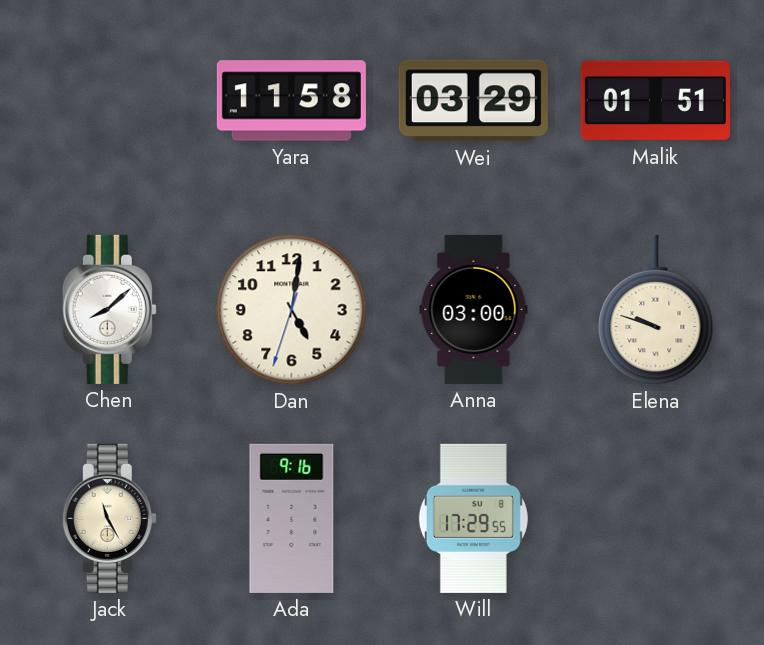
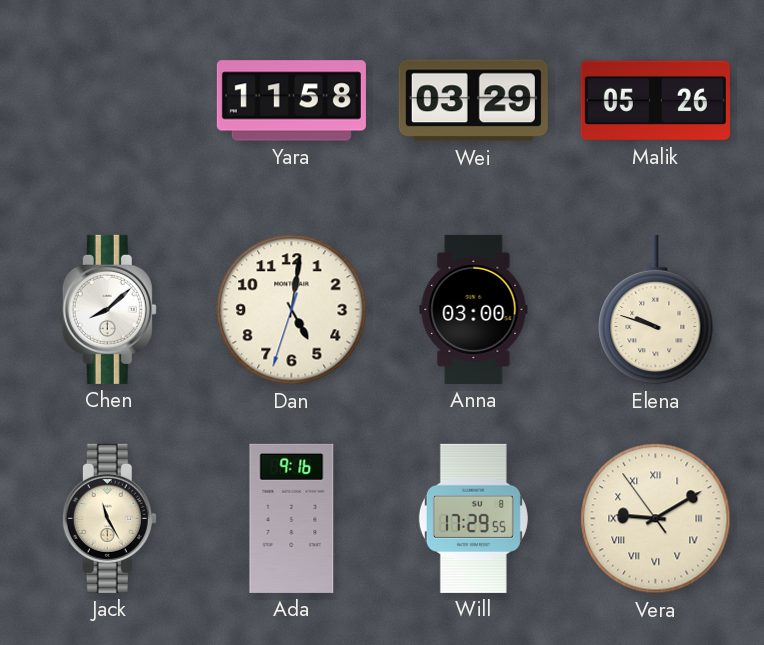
Malik: 01:51 -> 05:26
Vera: none -> 9:09
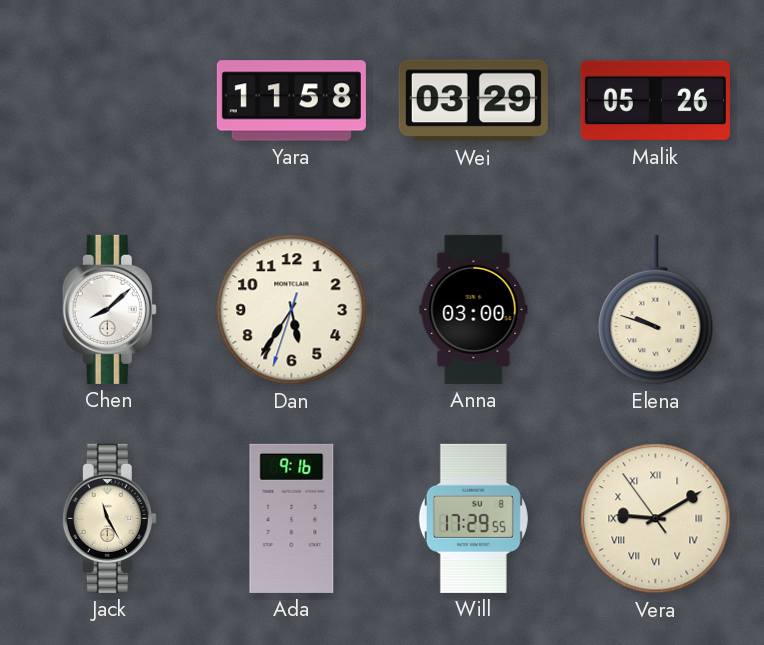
Dan: 5:01 -> 5:35
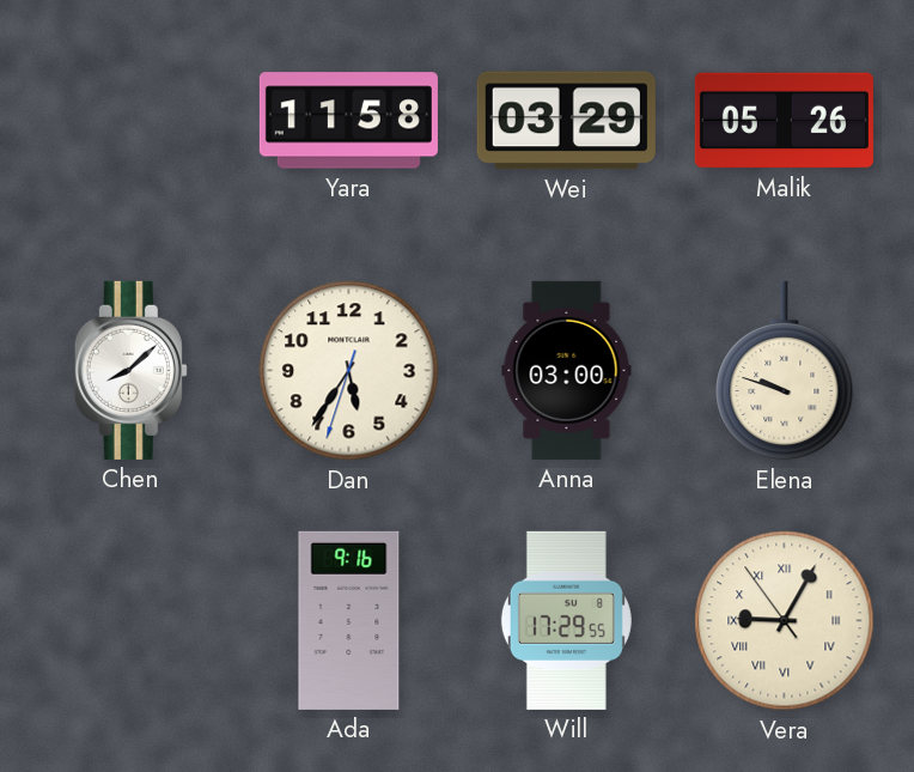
Jack: 11:25 -> none
Vera: 9:09 -> 9:04
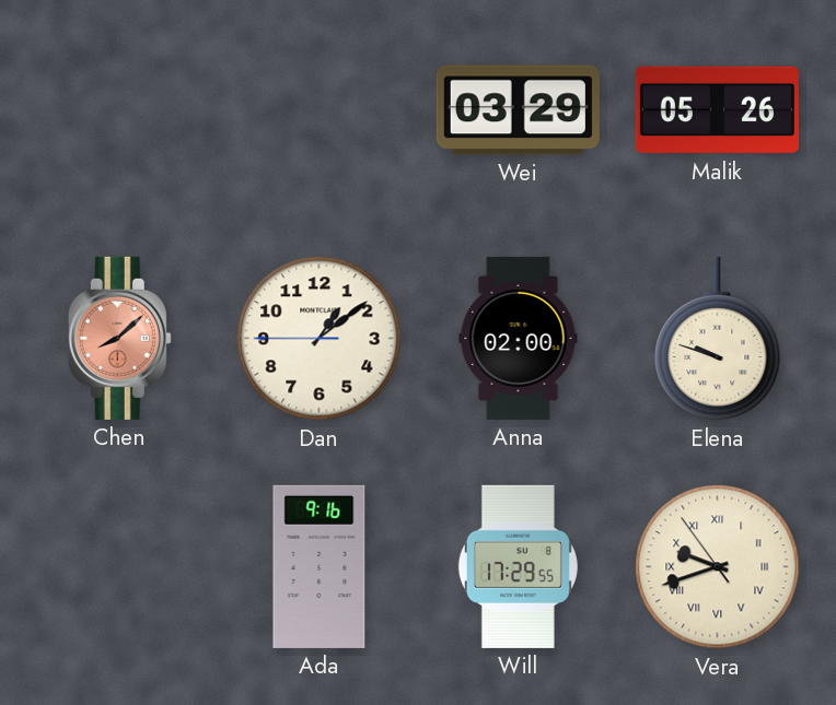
Yara: 11:58 -> none
Chen dial: white -> salmon
Dan: 5:35 -> 1:08
Anna: 03:00 -> 02:00
Vera: 9:04 -> 9:41
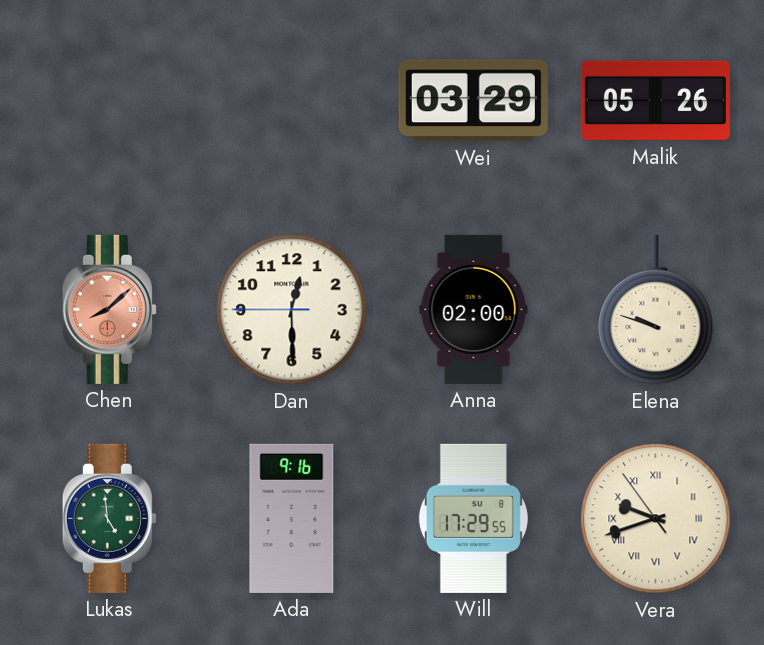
Dan: 1:08 -> 12:29
Lukas: none -> 4:59
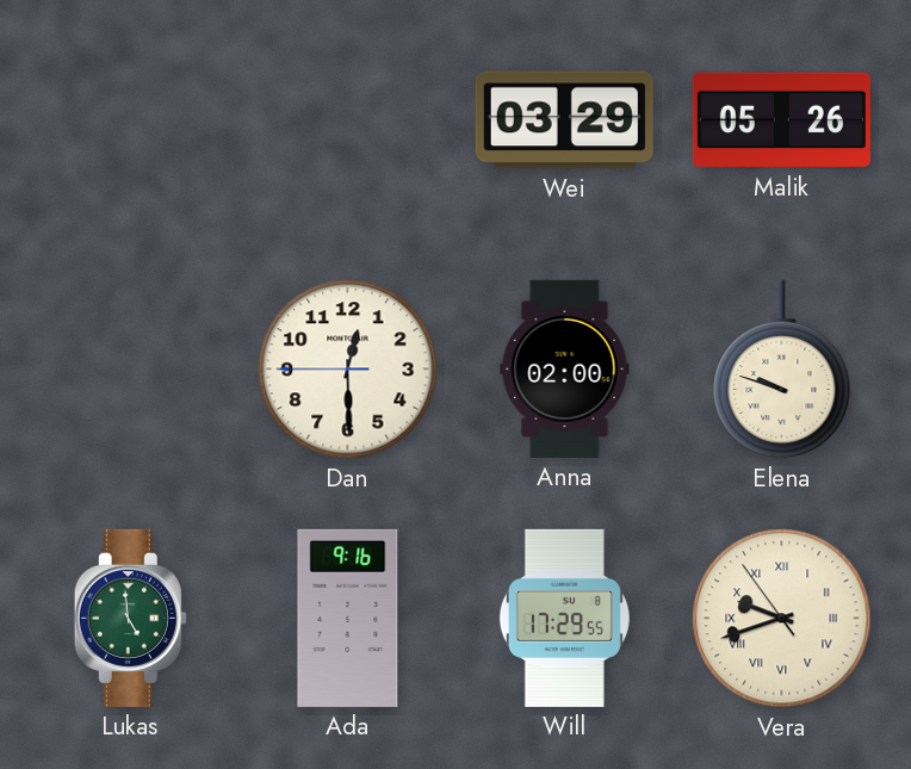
Chen: 8:08 -> none
